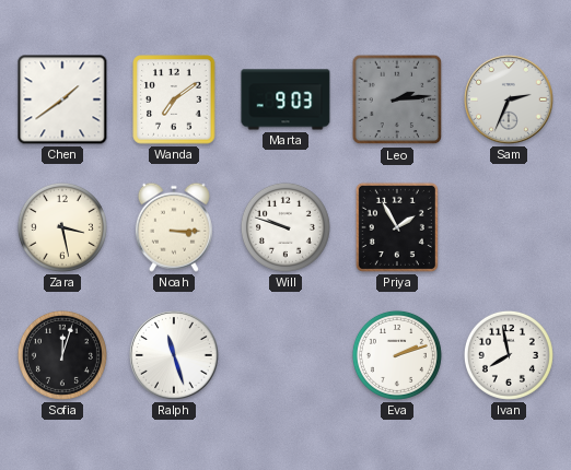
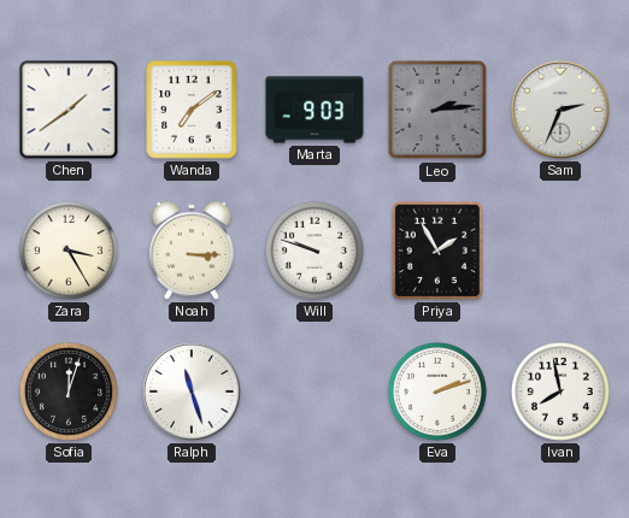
Zara: 3:28 -> 3:25
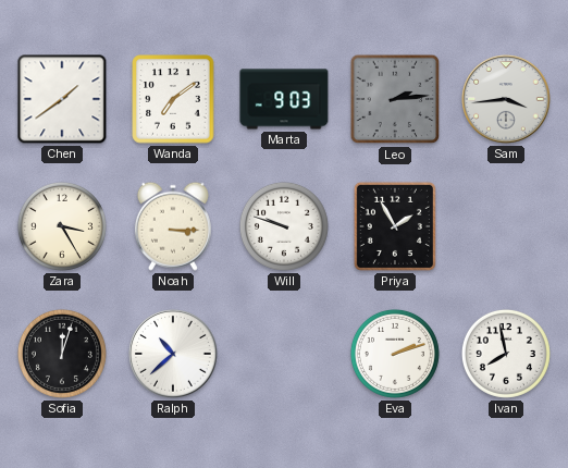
Sam: 2:34 -> 3:44
Ralph: 11:27 -> 10:38
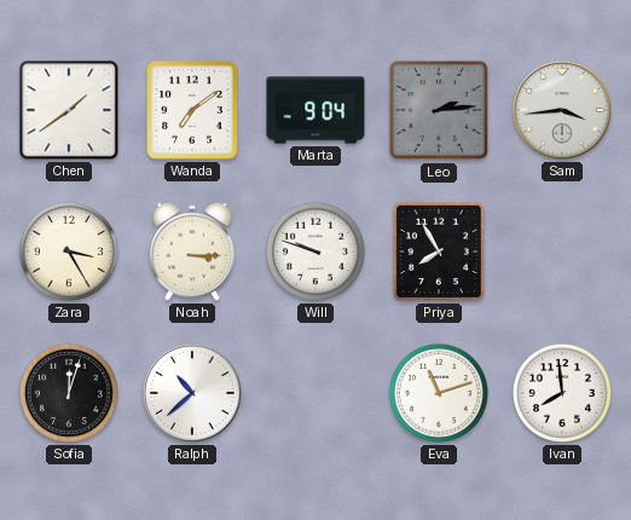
Marta: 9:03 -> 9:04
Priya: 1:55 -> 7:55
Eva: 2:12 -> 11:12
Ivan: 7:58 -> 7:59
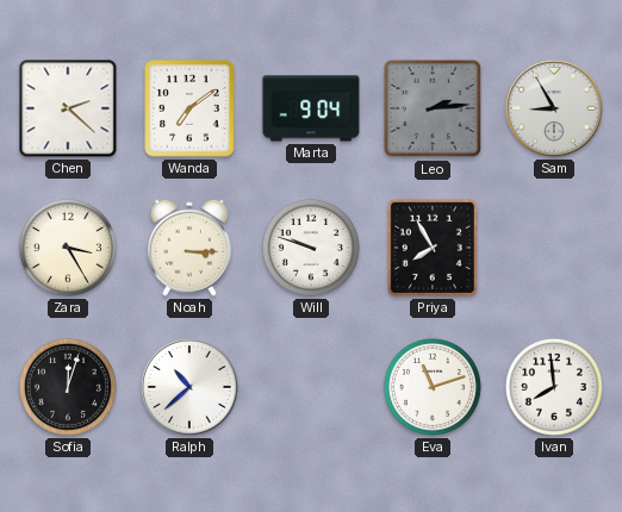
Chen: 1:39 -> 2:22
Sam: 3:44 -> 8:55
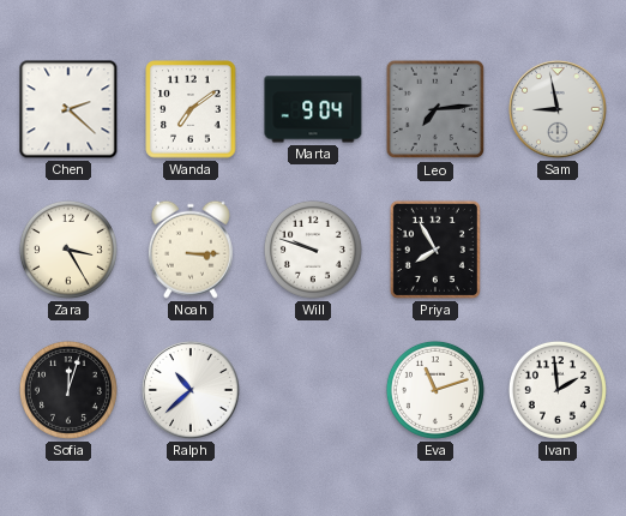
Leo: 2:14 -> 7:14
Sam: 8:55 -> 8:58
Ivan: 7:59 -> 1:59
